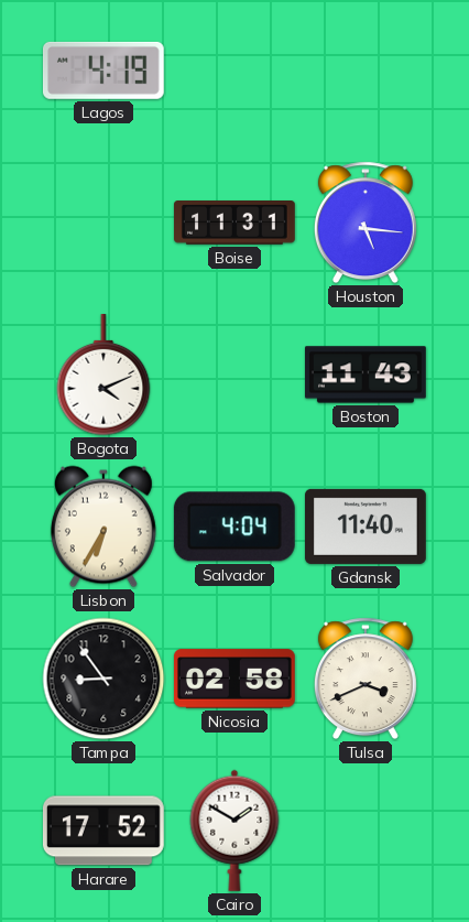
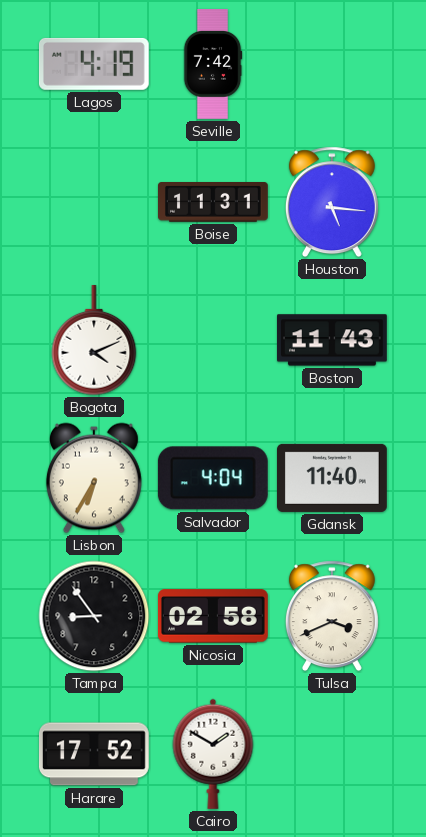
Seville: none -> 7:42
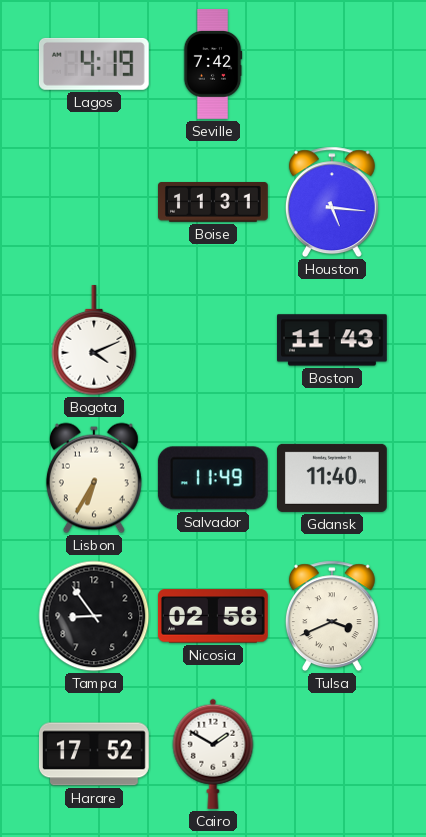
Salvador: 4:04 -> 11:49
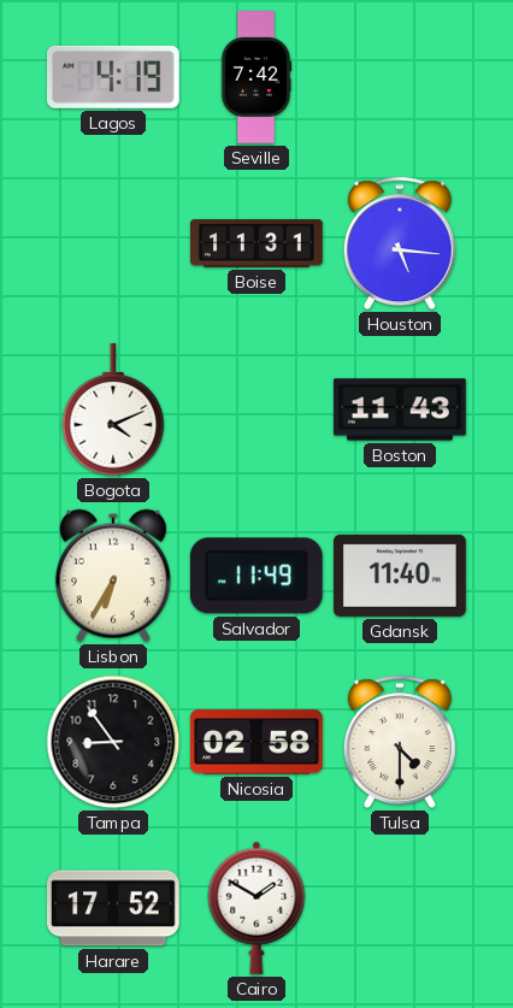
Tulsa: 3:41 -> 4:30
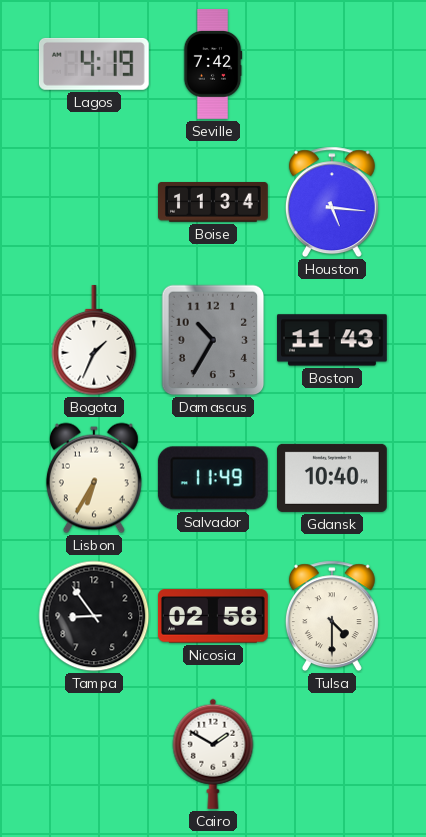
Boise: 11:31 -> 11:34
Bogota: 4:11 -> 1:34
Damascus: none -> 10:35
Gdansk: 11:40 -> 10:40
Harare: 17:52 -> none
